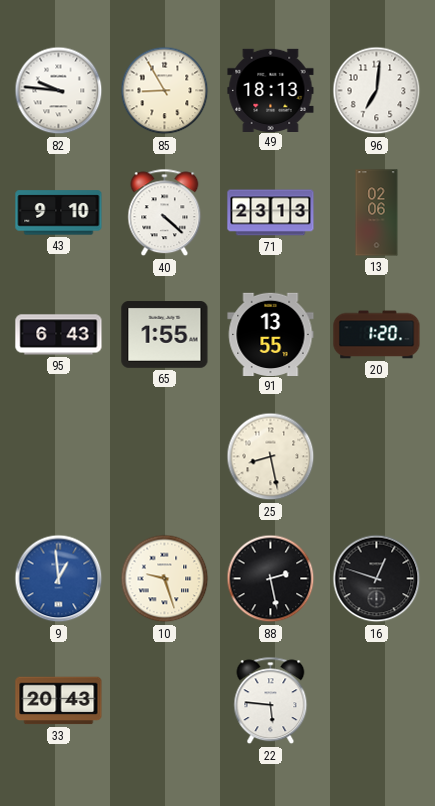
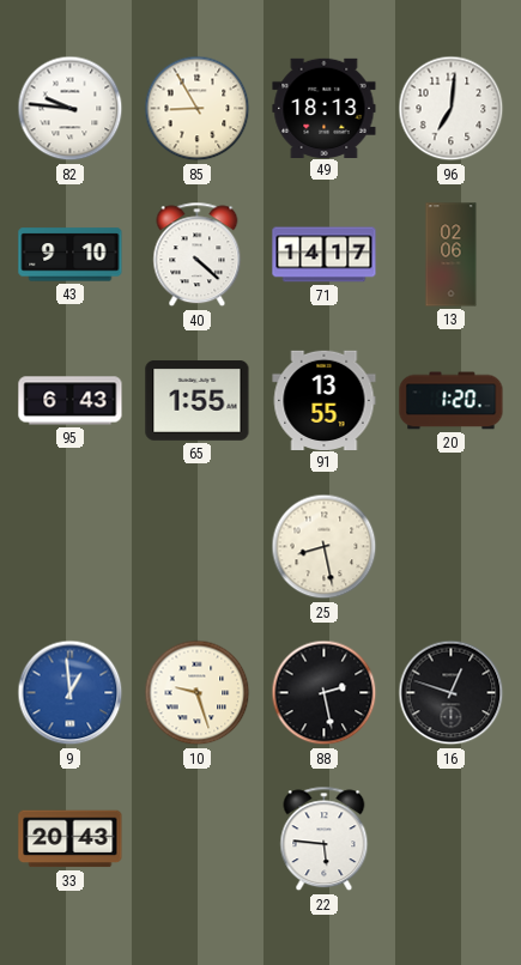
71: 23:13 -> 14:17
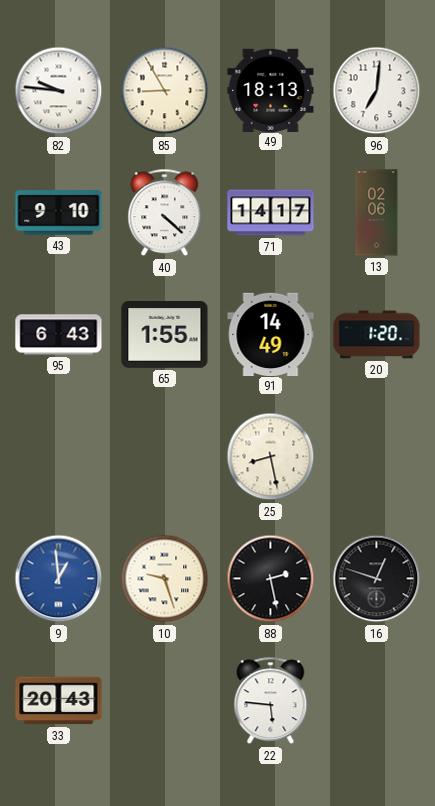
91: 13:55 -> 14:49
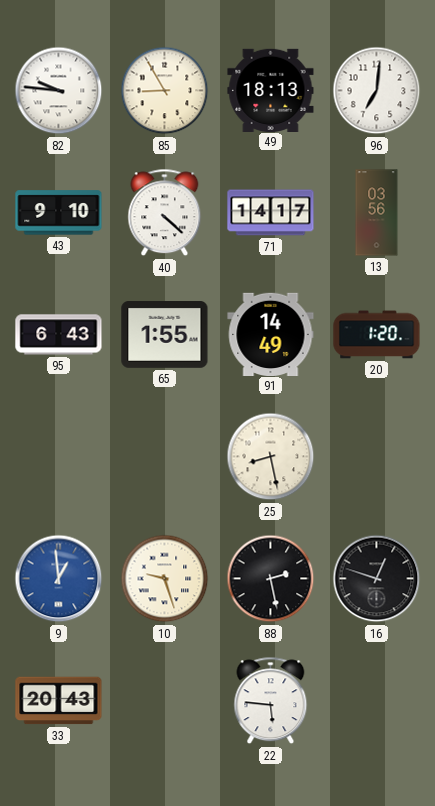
13: 02:06 -> 03:56
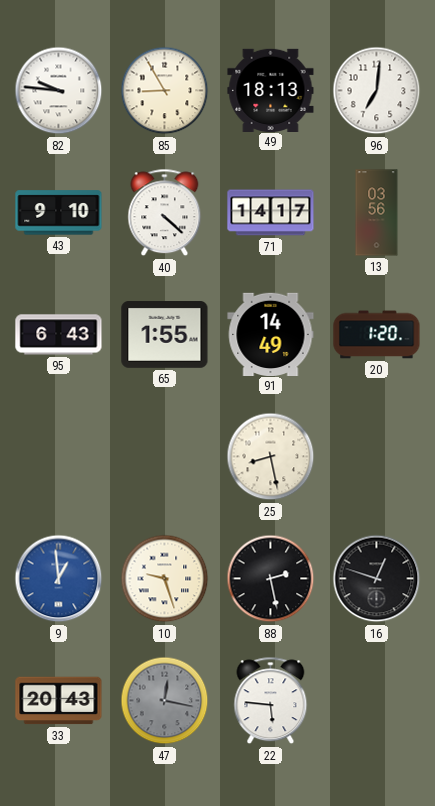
47: none -> 12:17
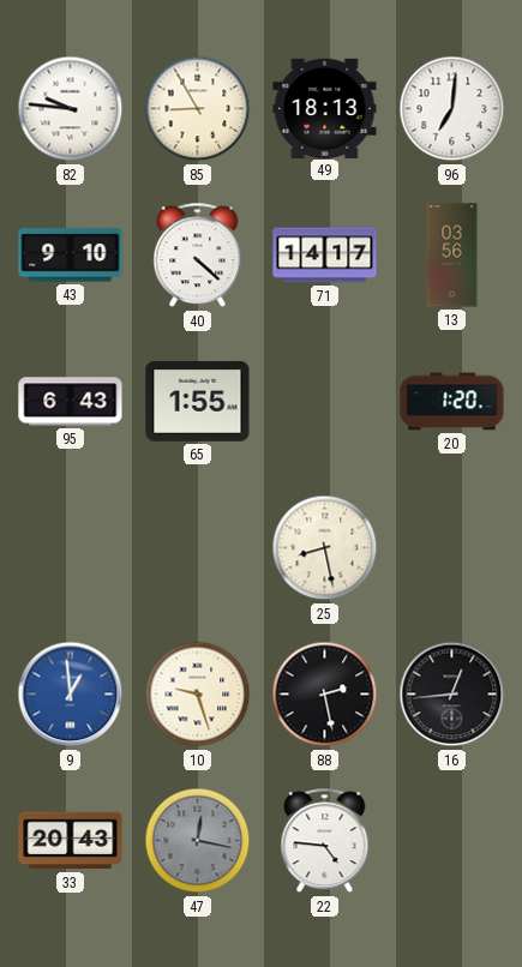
91: 14:49 -> none
16: 12:48 -> 12:44
22: 5:46 -> 4:46
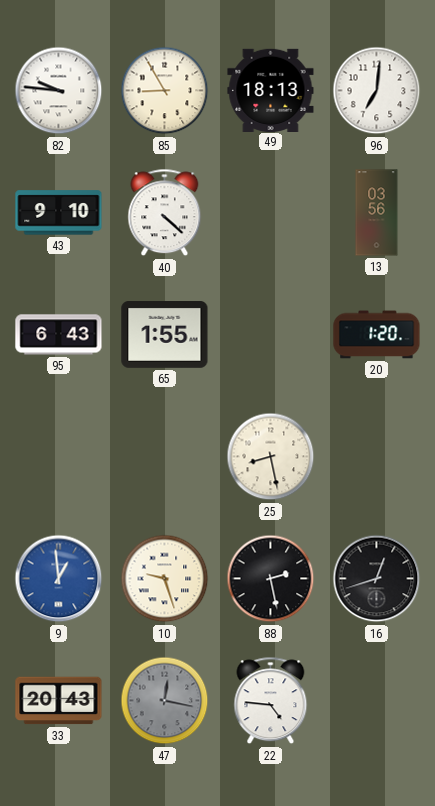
71: 14:17 -> none
16: 12:44 -> 12:42
